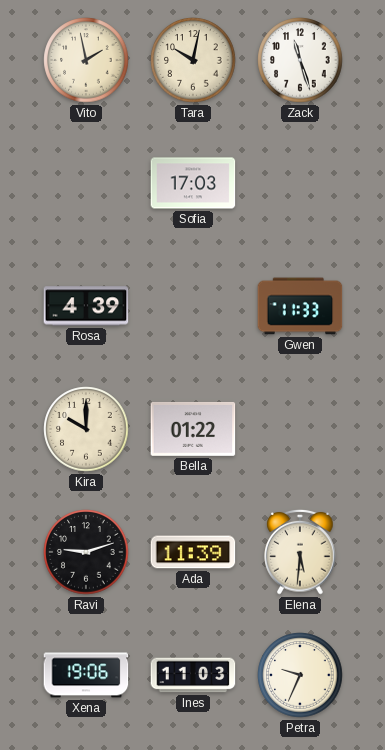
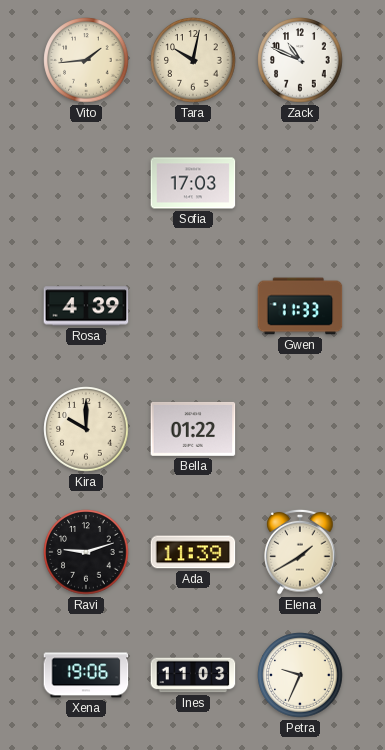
Vito: 1:58 -> 1:44
Zack: 11:27 -> 10:49
Elena: 5:31 -> 1:40
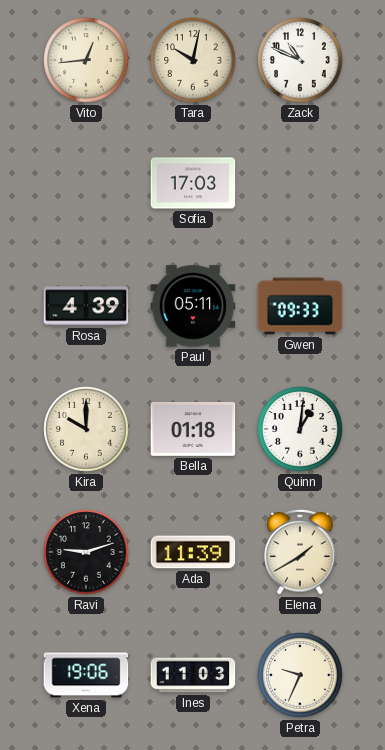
Vito: 1:44 -> 12:44
Paul: none -> 05:11
Gwen: 11:33 -> 09:33
Bella: 01:22 -> 01:18
Quinn: none -> 1:01
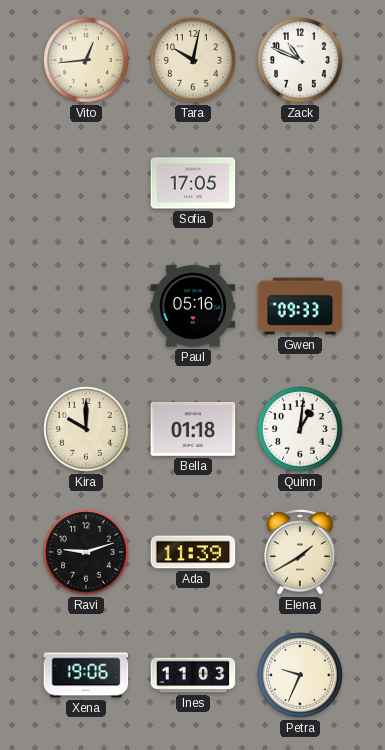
Sofia: 17:03 -> 17:05
Rosa: 4:39 -> none
Paul: 05:11 -> 05:16
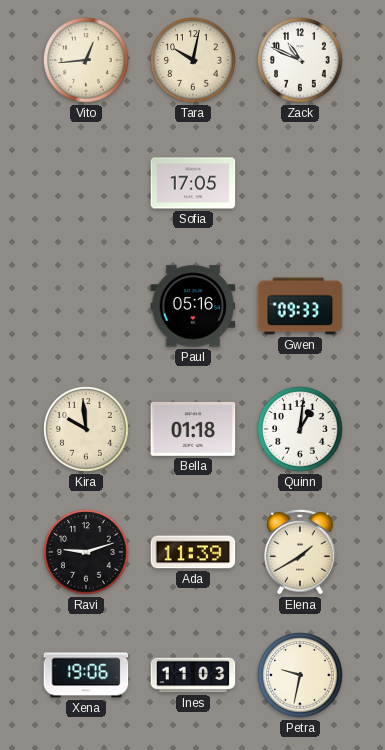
Kira: 10:00 -> 9:59
Petra: 9:34 -> 9:32
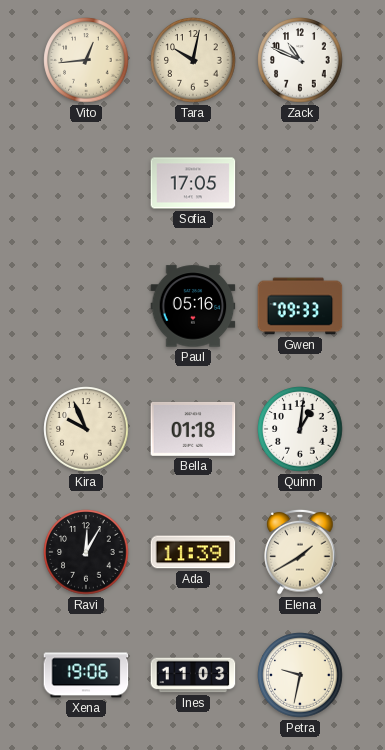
Kira: 9:59 -> 9:56
Ravi: 9:12 -> 12:05
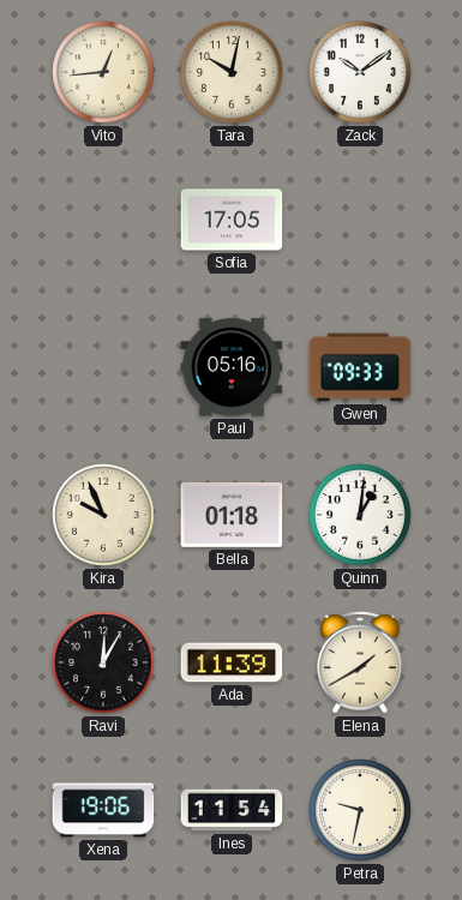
Zack: 10:49 -> 10:09
Ines: 11:03 -> 11:54
